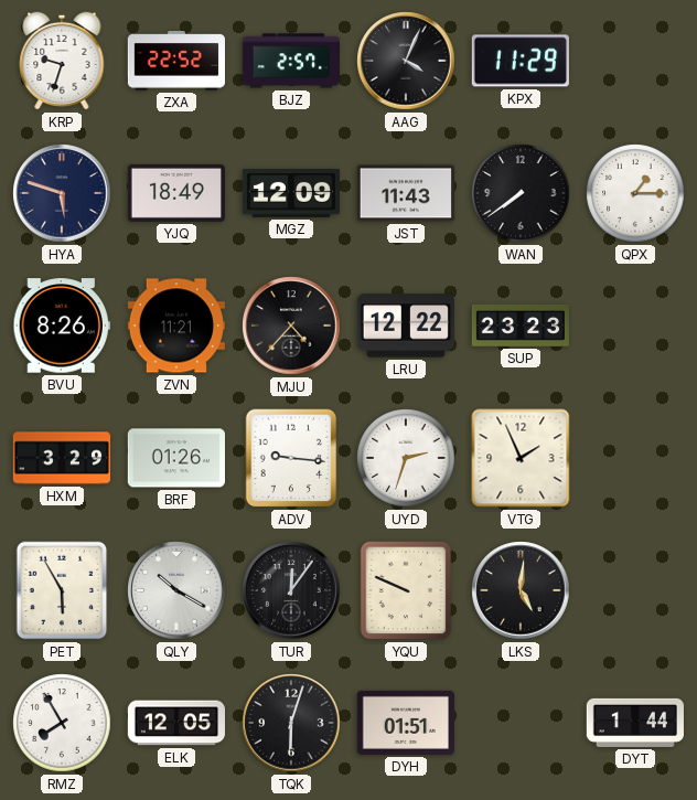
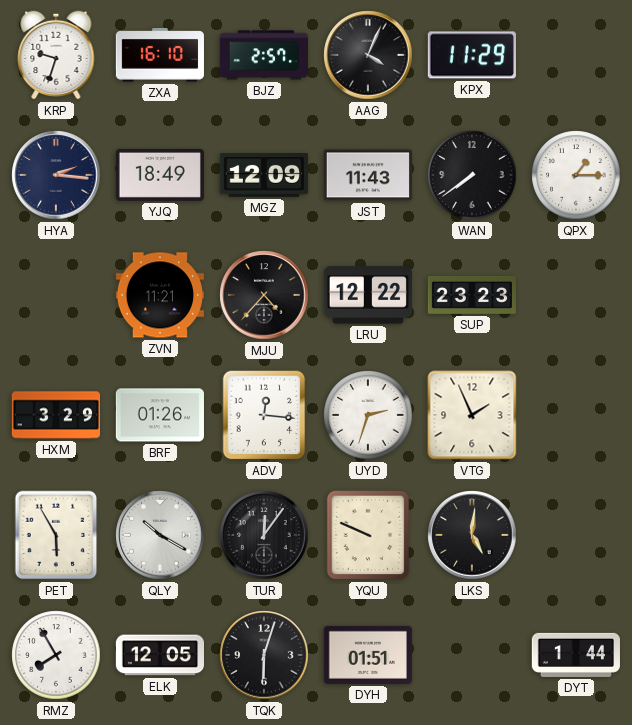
ZXA: 22:52 -> 16:10
HYA: 5:48 -> 2:16
BVU: 8:26 -> none
ADV: 9:16 -> 12:16
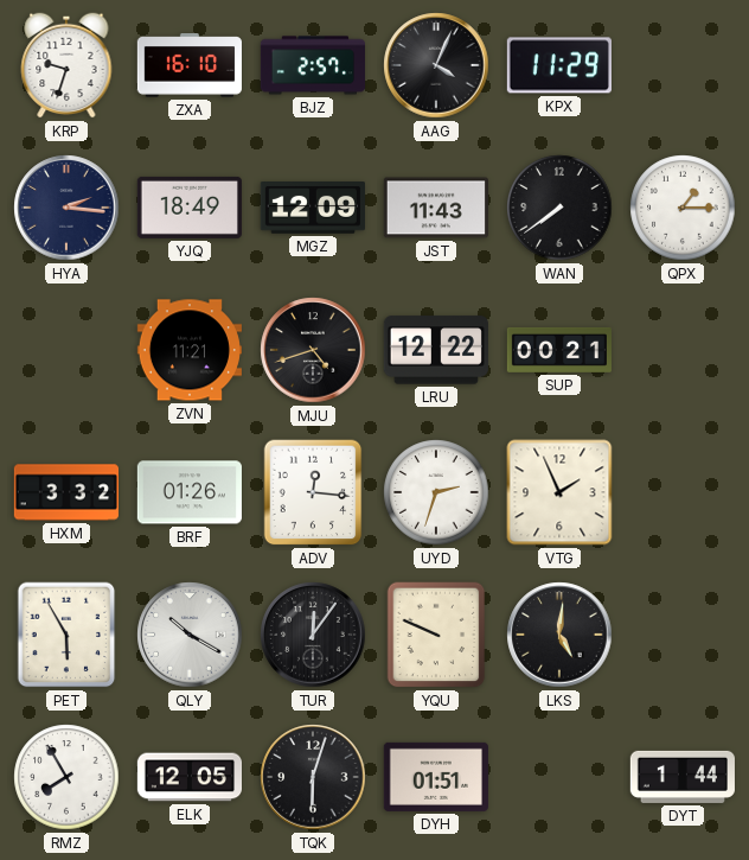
MJU: 4:37 -> 4:42
SUP: 23:23 -> 00:21
HXM: 3:29 -> 3:32
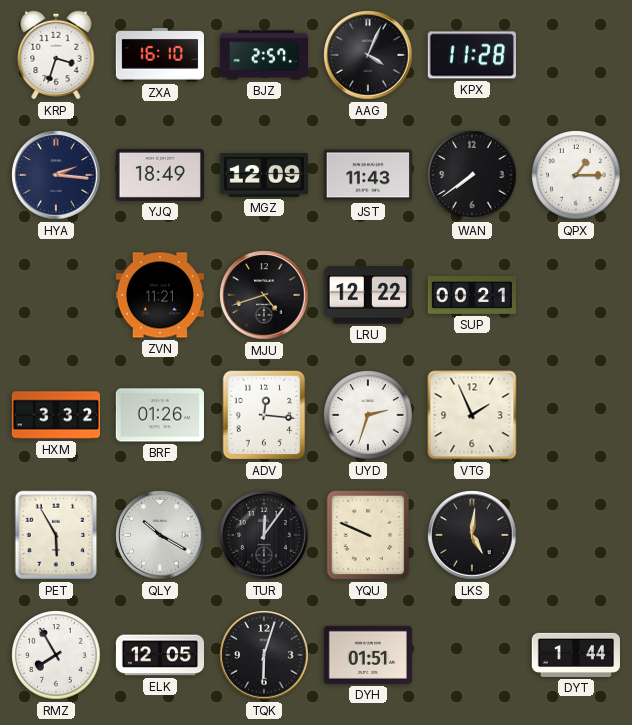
KRP: 9:33 -> 3:33
KPX: 11:29 -> 11:28
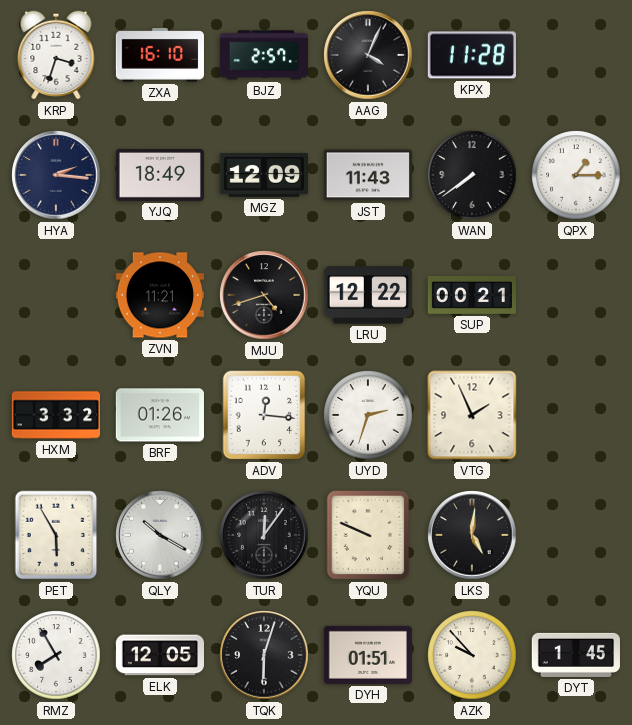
AZK: none -> 9:53
DYT: 1:44 -> 1:45
